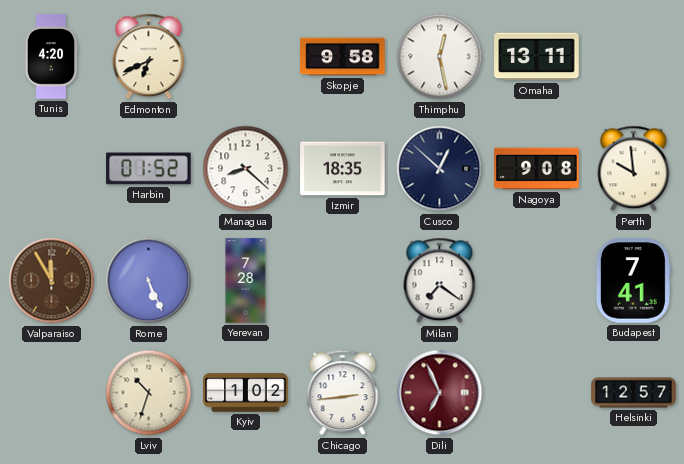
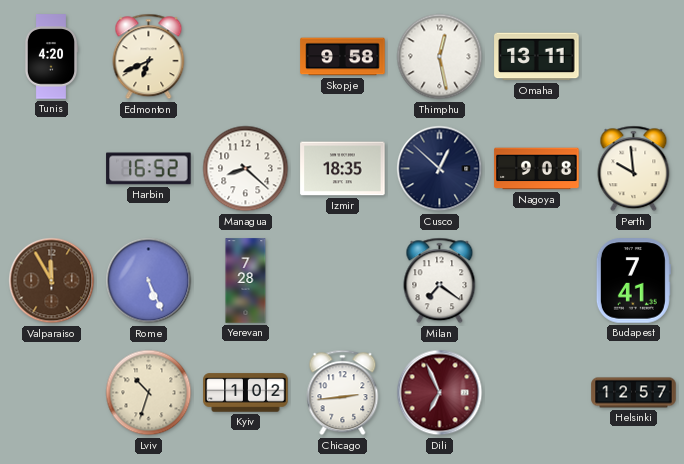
Harbin: 01:52 -> 16:52
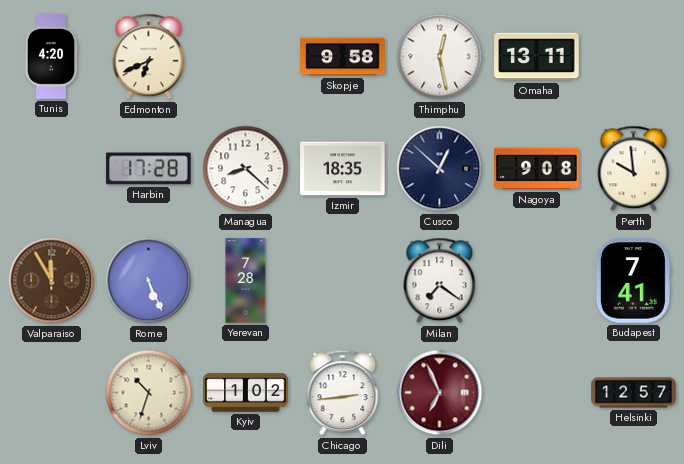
Harbin: 16:52 -> 17:28
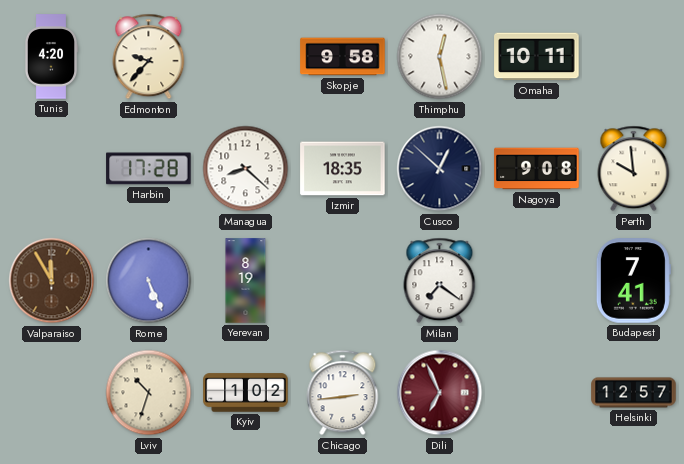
Edmonton: 6:41 -> 9:37
Omaha: 13:11 -> 10:11
Yerevan: 7:28 -> 8:19
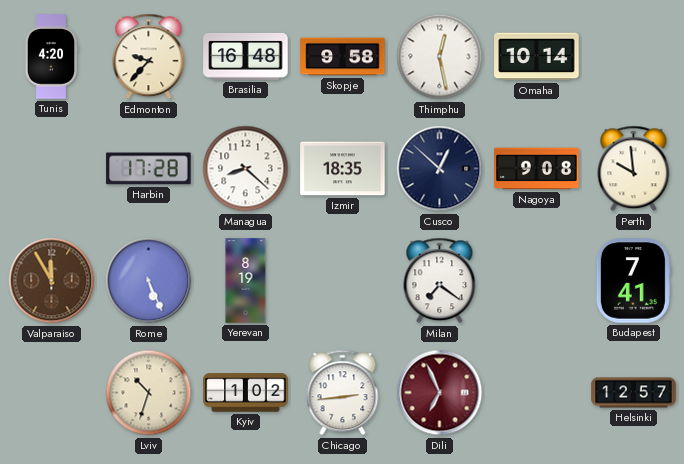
Brasilia: none -> 16:48
Omaha: 10:11 -> 10:14
